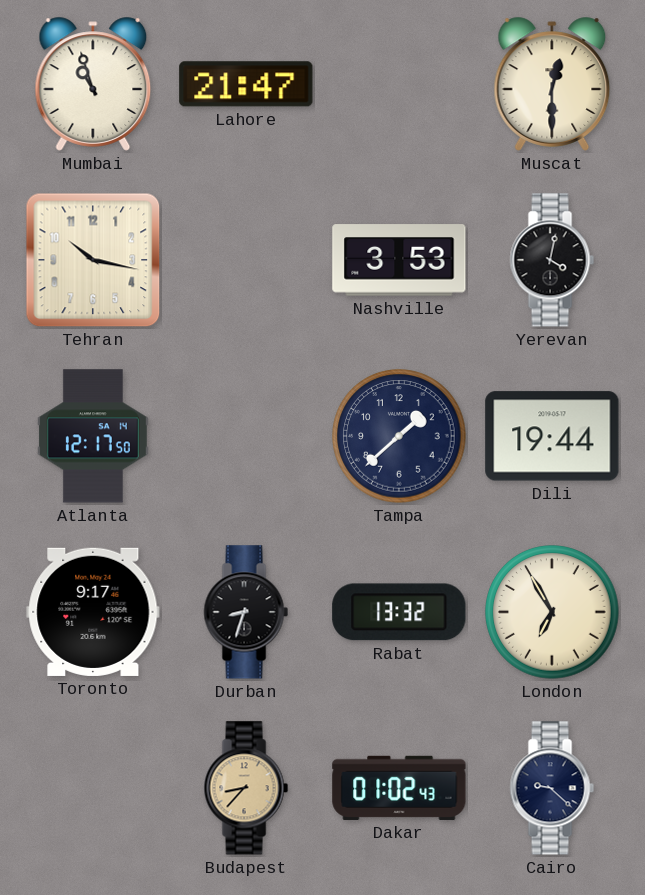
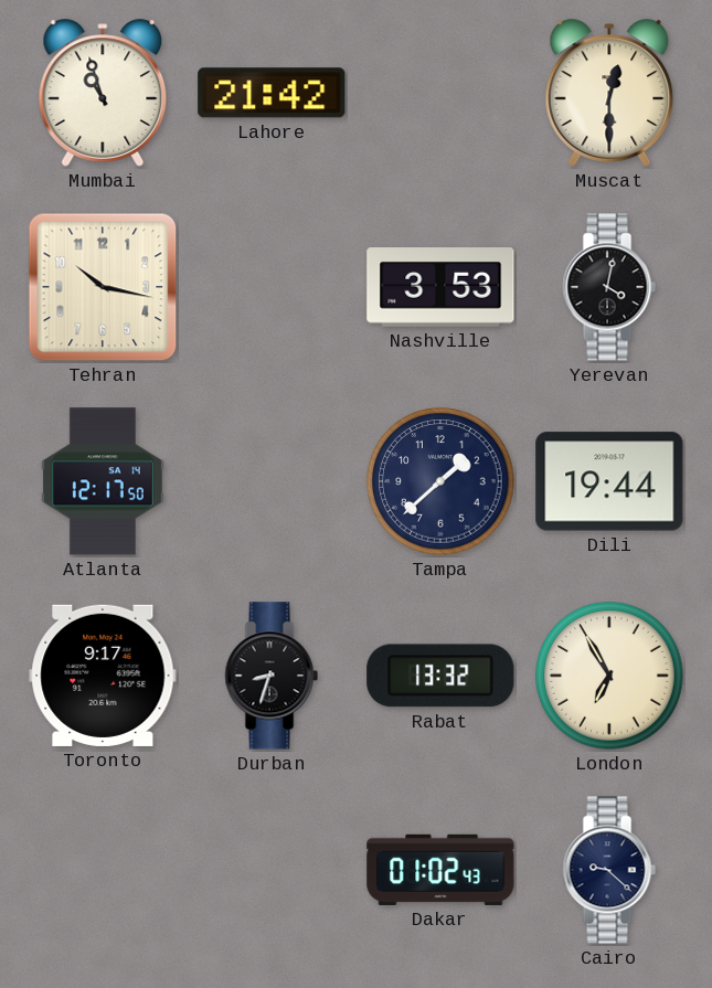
Lahore: 21:47 -> 21:42
Budapest: 8:37 -> none
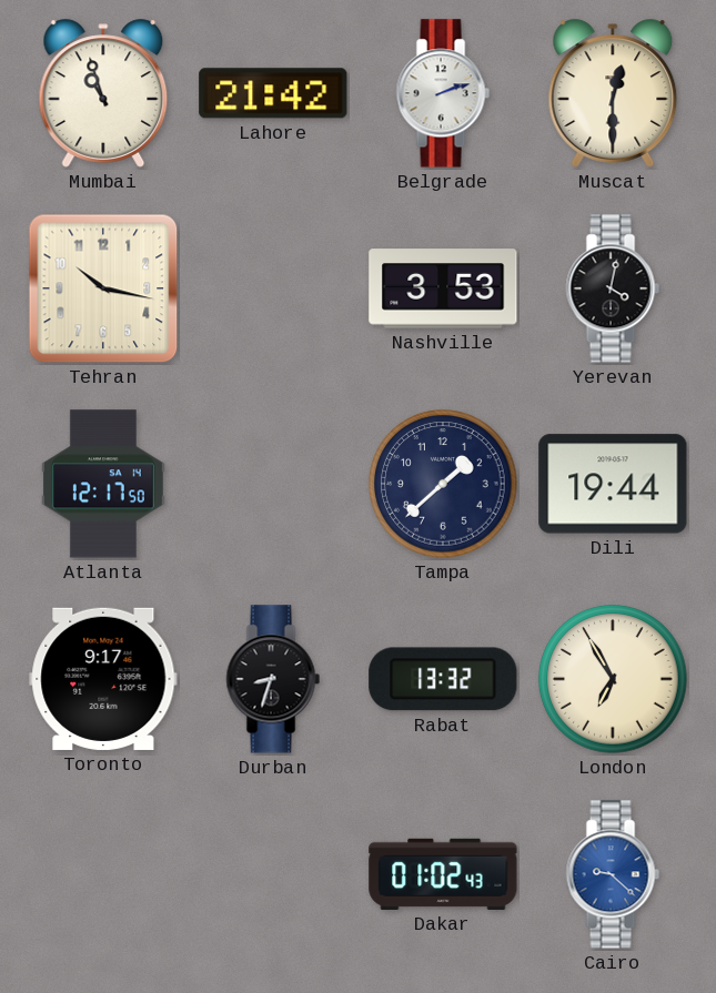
Belgrade: none -> 2:12
Cairo dial: navy -> blue
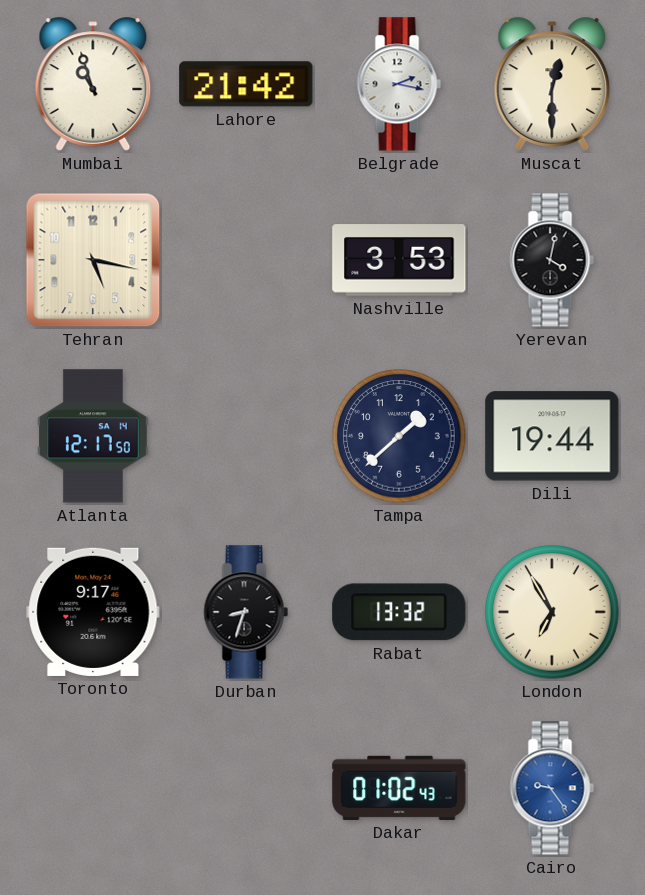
Belgrade: 2:12 -> 2:17
Tehran: 10:17 -> 5:17
Cairo: 9:22 -> 9:24
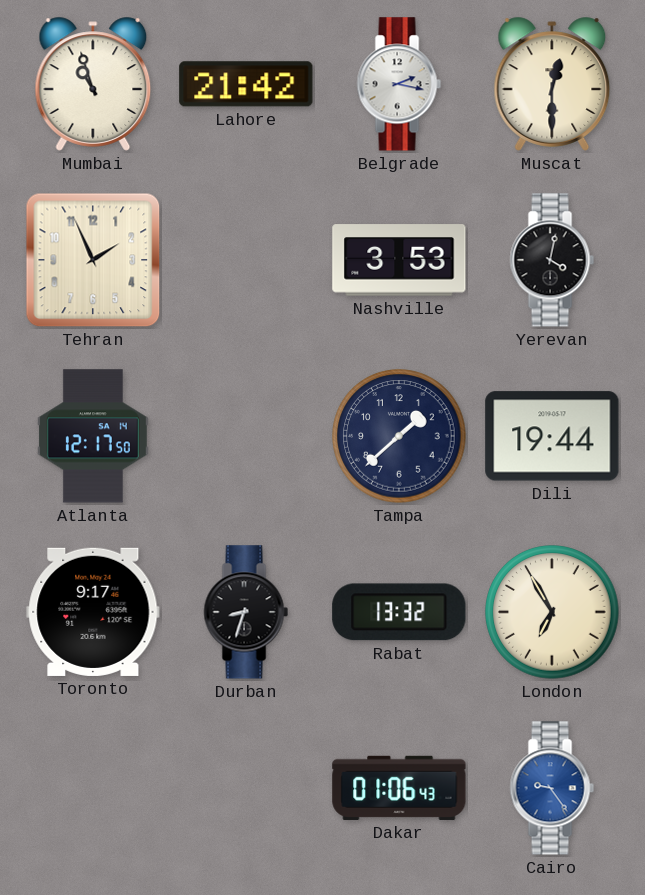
Tehran: 5:17 -> 1:56
Dakar: 01:02 -> 01:06
